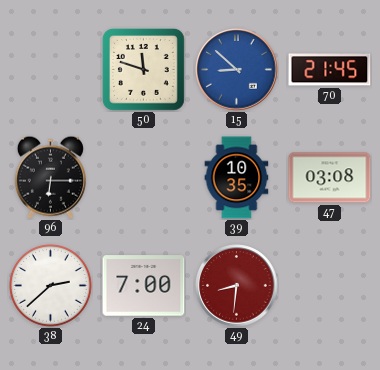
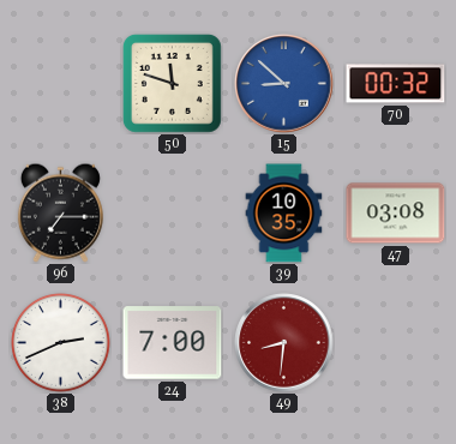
70: 21:45 -> 00:32
96: 6:15 -> 7:15
38: 2:38 -> 2:41
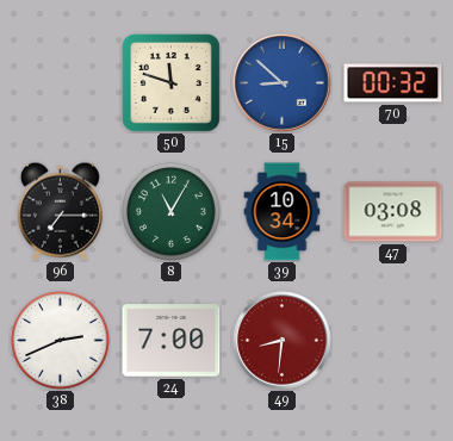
8: none -> 11:05
39: 10:35 -> 10:34
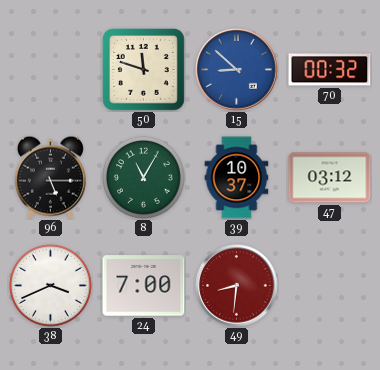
96: 7:15 -> 5:15
39: 10:34 -> 10:37
47: 03:08 -> 03:12
38: 2:41 -> 3:41
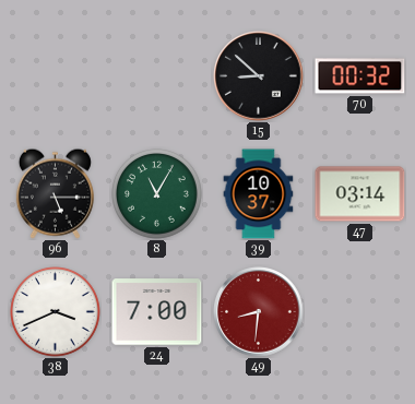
50: 11:48 -> none
15 dial: blue -> black
47: 03:12 -> 03:14
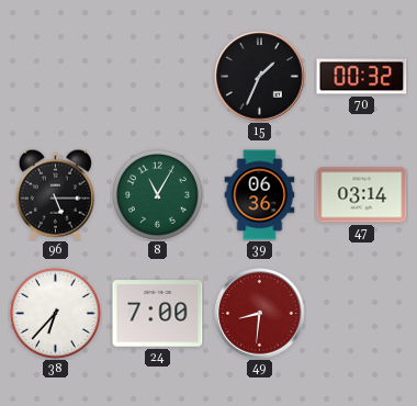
15: 8:52 -> 1:34
39: 10:37 -> 06:36
38: 3:41 -> 6:37
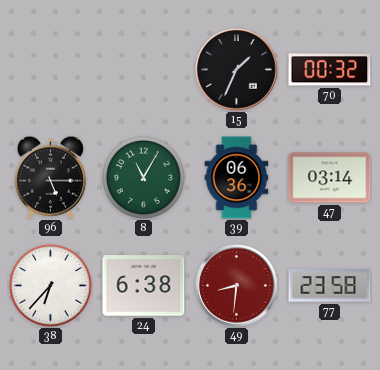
24: 7:00 -> 6:38
77: none -> 23:58
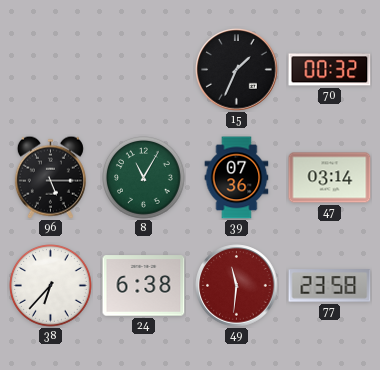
39: 06:36 -> 07:36
49: 8:31 -> 11:31
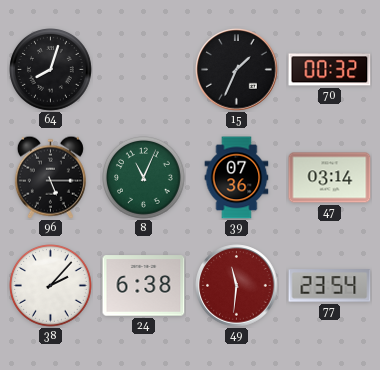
64: none -> 8:03
8: 11:05 -> 11:04
38: 6:37 -> 2:07
77: 23:58 -> 23:54
